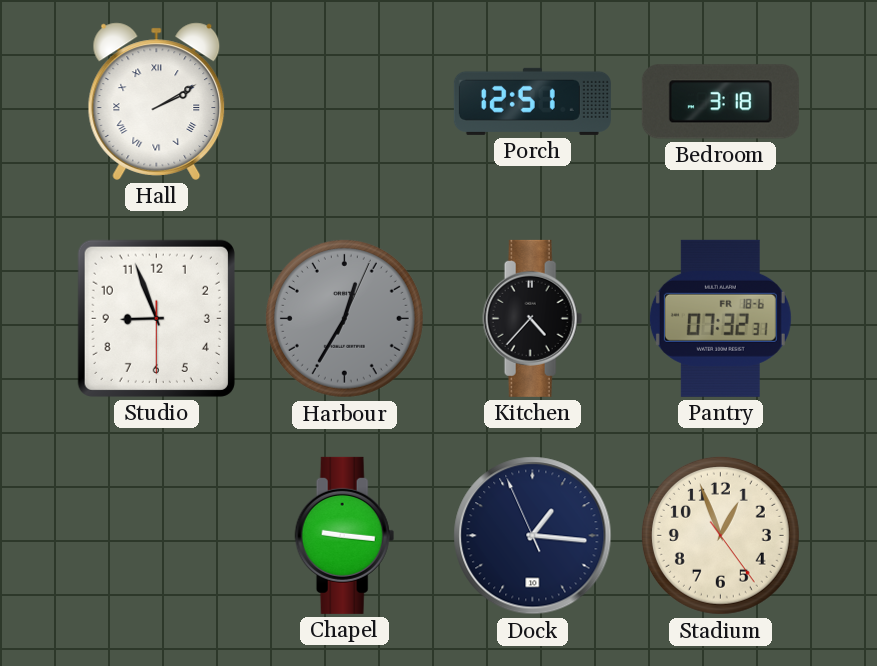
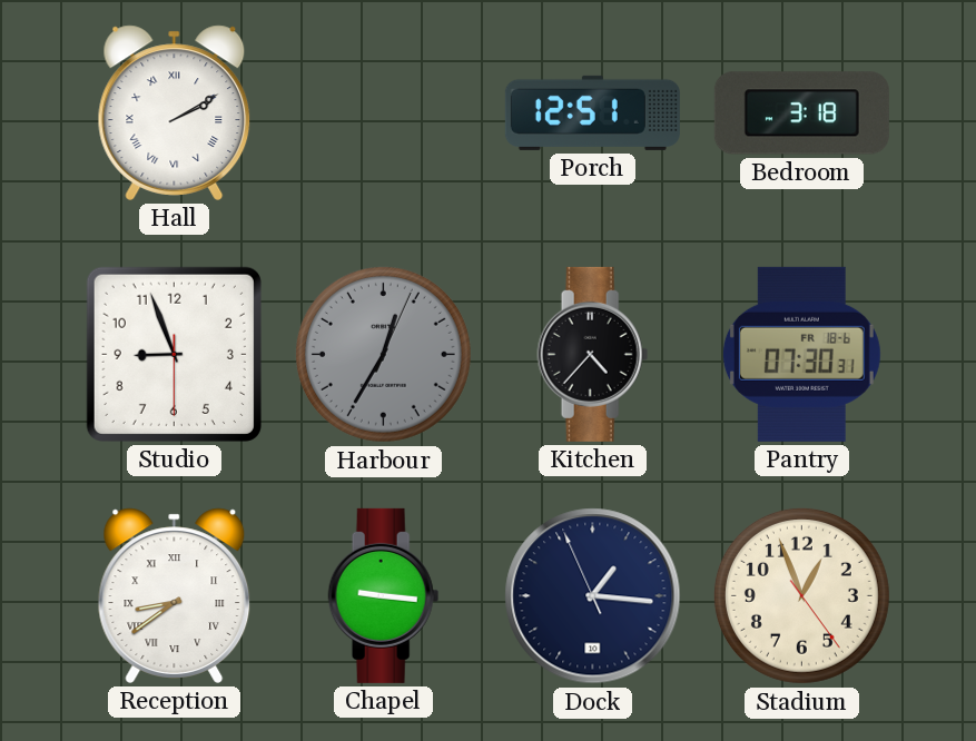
Pantry: 07:32 -> 07:30
Reception: none -> 8:39
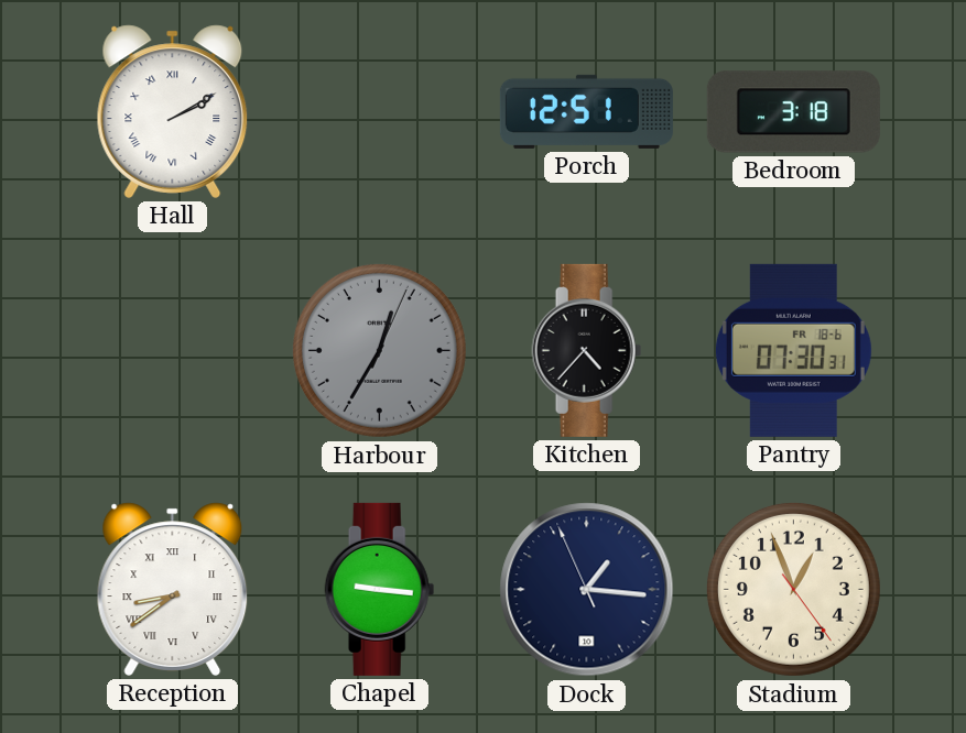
Studio: 8:56 -> none
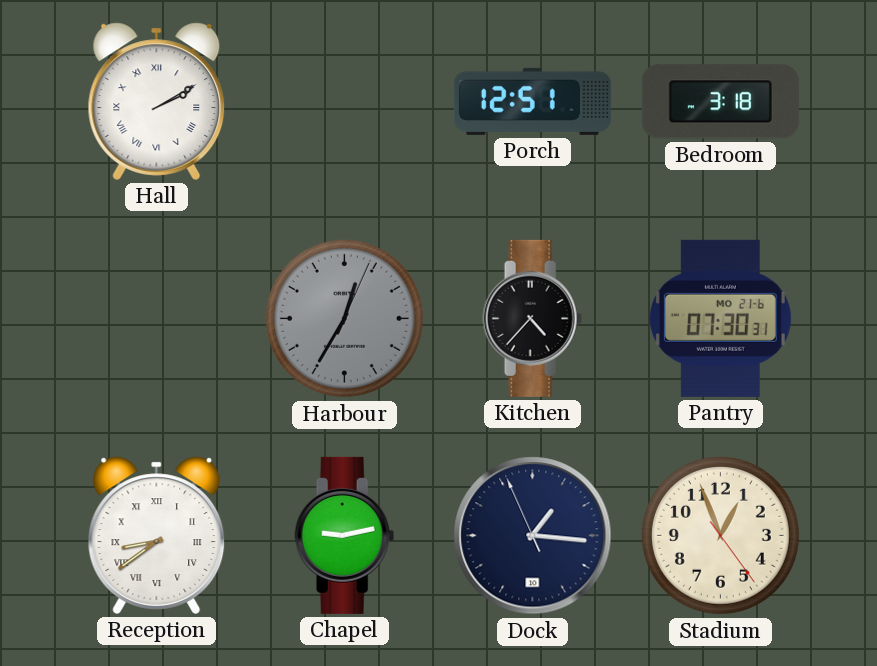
Pantry date: FR 18-6 -> MO 21-6
Chapel: 9:16 -> 9:13
